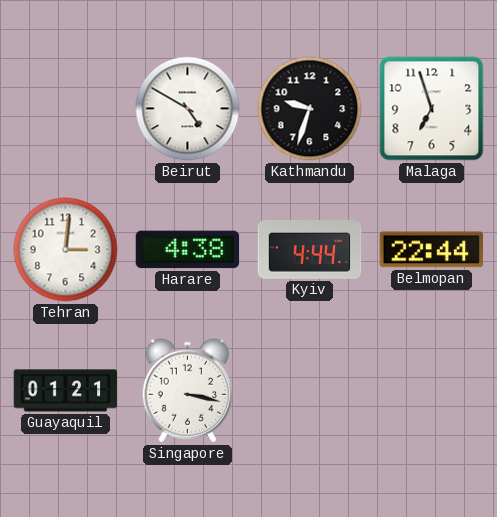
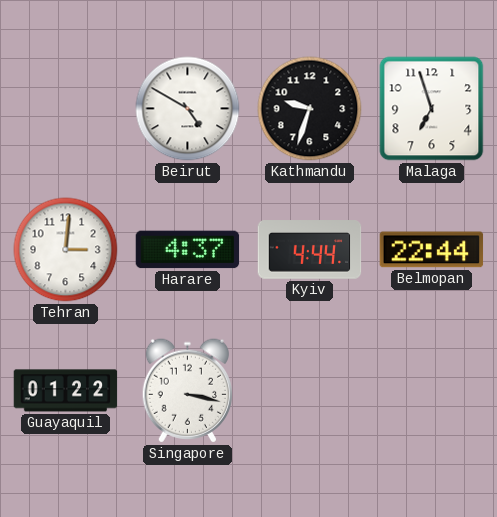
Harare: 4:38 -> 4:37
Guayaquil: 01:21 -> 01:22
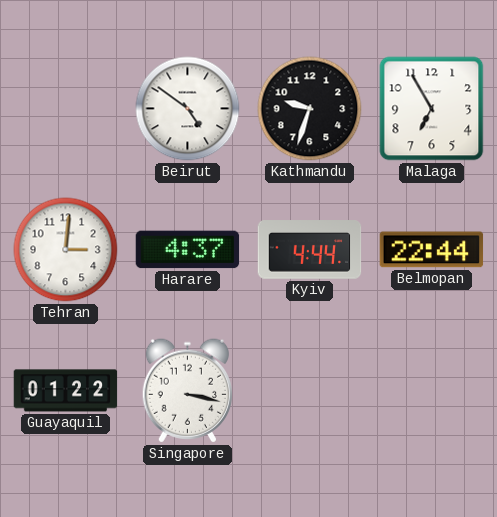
Beirut: 4:50 -> 4:51
Malaga: 6:57 -> 6:55
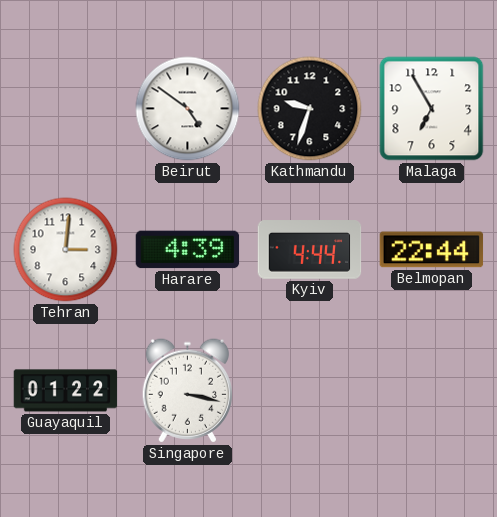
Harare: 4:37 -> 4:39
